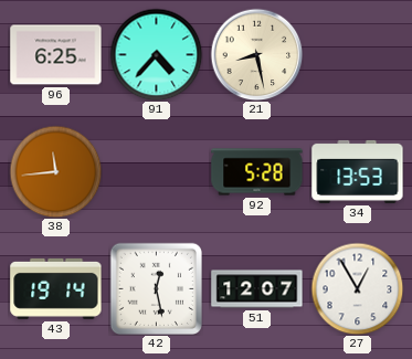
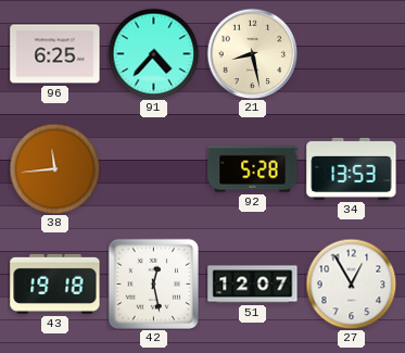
43: 19:14 -> 19:18
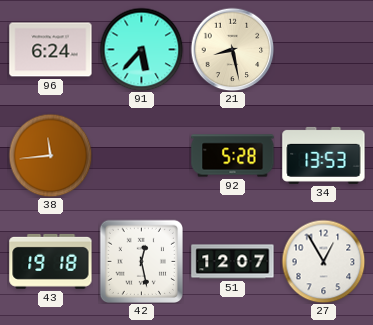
96: 6:25 -> 6:24
91: 4:37 -> 5:37
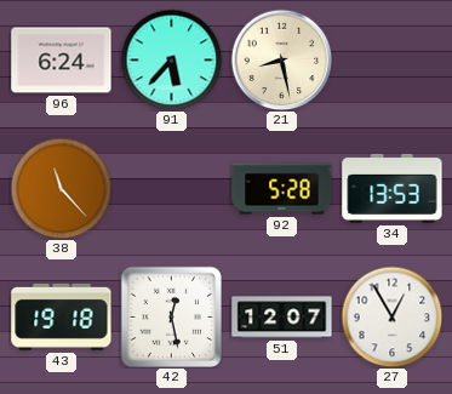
38: 11:44 -> 11:23
